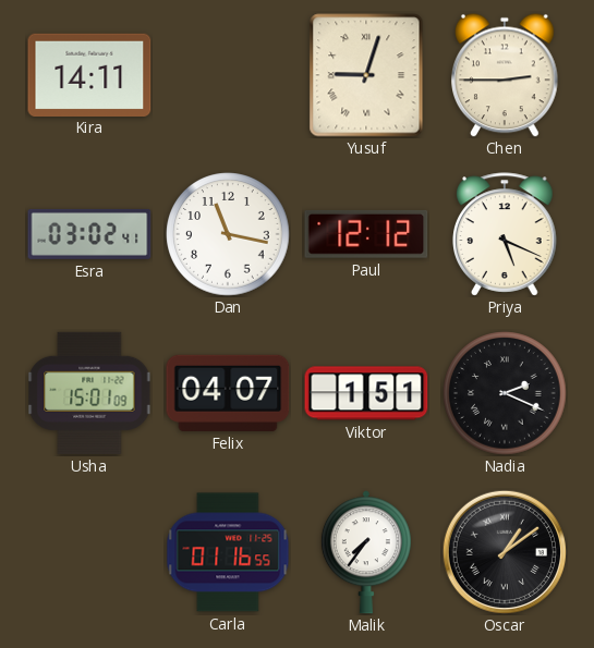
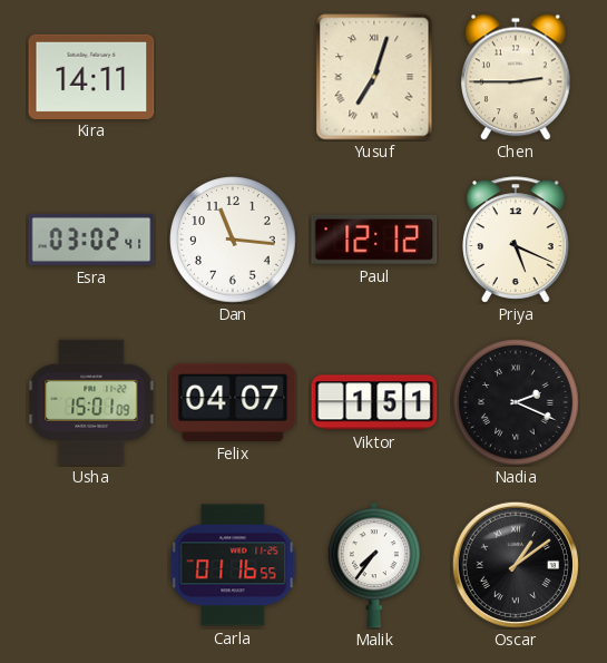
Yusuf: 9:03 -> 7:03
Dan: 11:17 -> 11:16
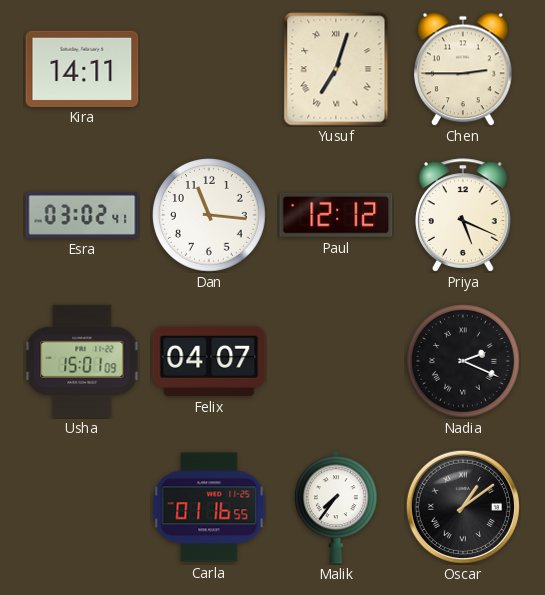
Viktor: 1:51 -> none
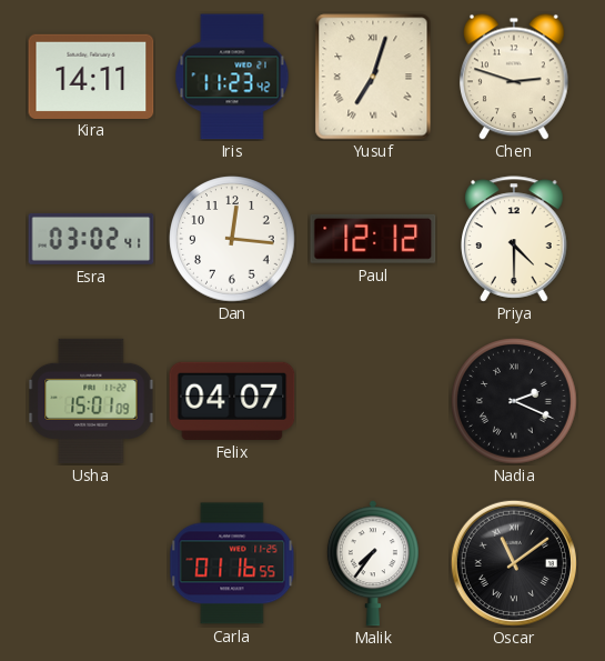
Iris: none -> 11:23
Chen: 2:45 -> 2:48
Dan: 11:16 -> 12:16
Priya: 5:19 -> 4:30
Oscar: 1:09 -> 11:09
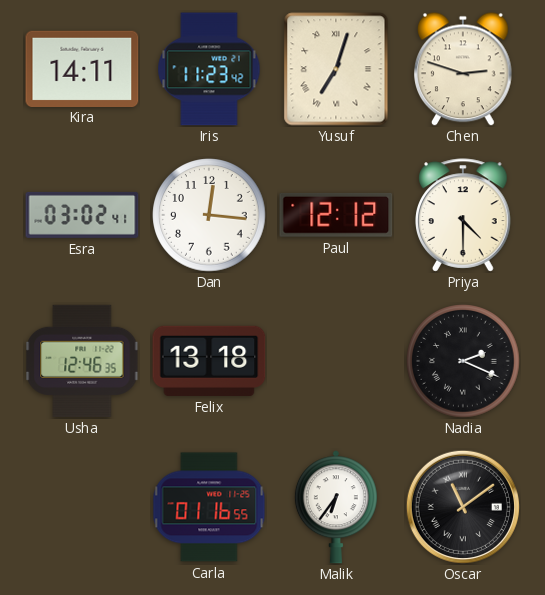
Usha: 15:01 -> 12:46
Felix: 04:07 -> 13:18
Malik: 7:36 -> 6:36
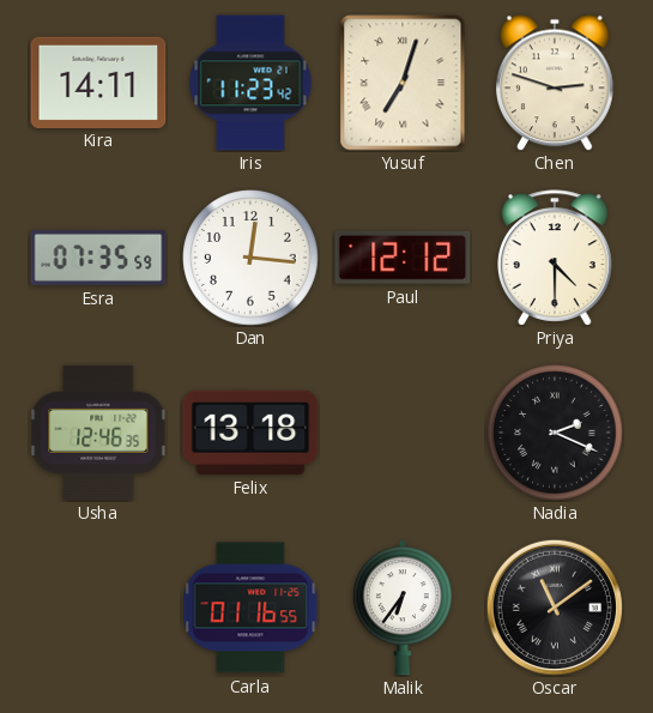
Esra: 03:02 -> 07:35
